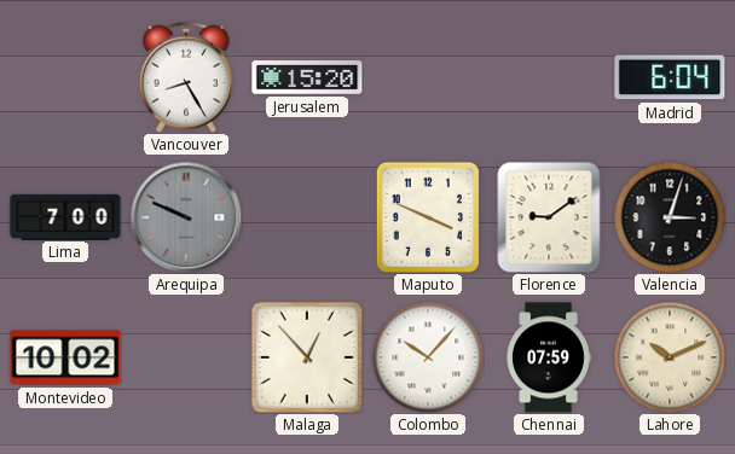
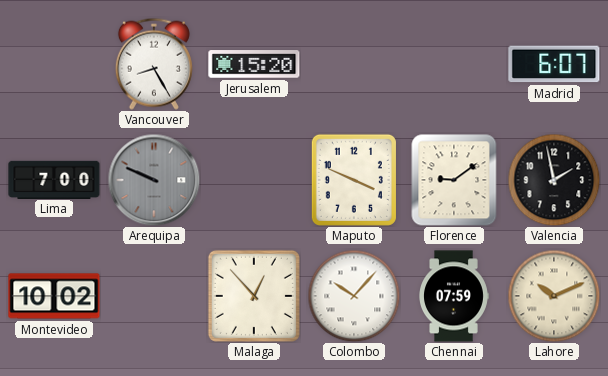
Madrid: 6:04 -> 6:07
Valencia: 3:03 -> 1:58
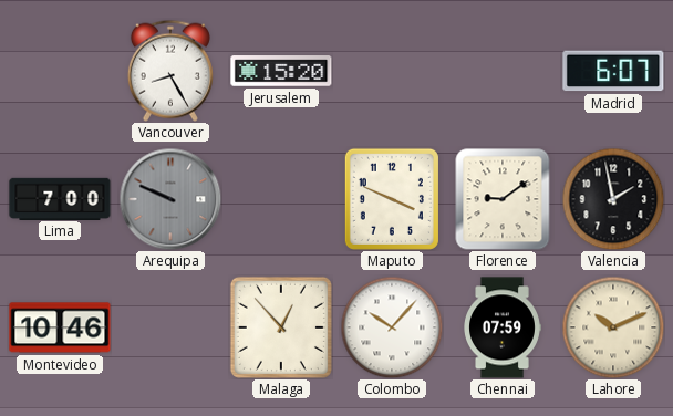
Montevideo: 10:02 -> 10:46
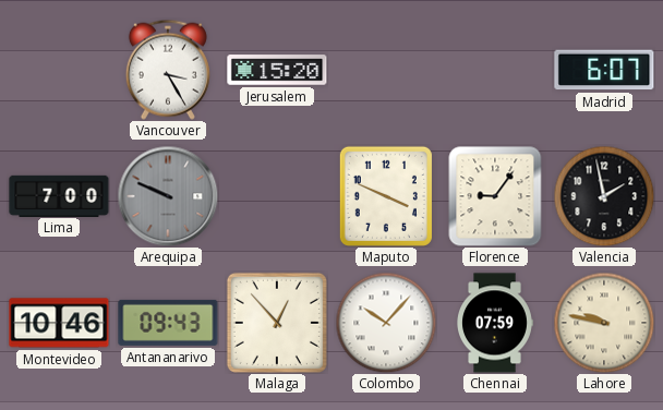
Vancouver: 8:25 -> 3:25
Florence: 9:09 -> 9:06
Antananarivo: none -> 09:43
Lahore: 10:11 -> 9:47
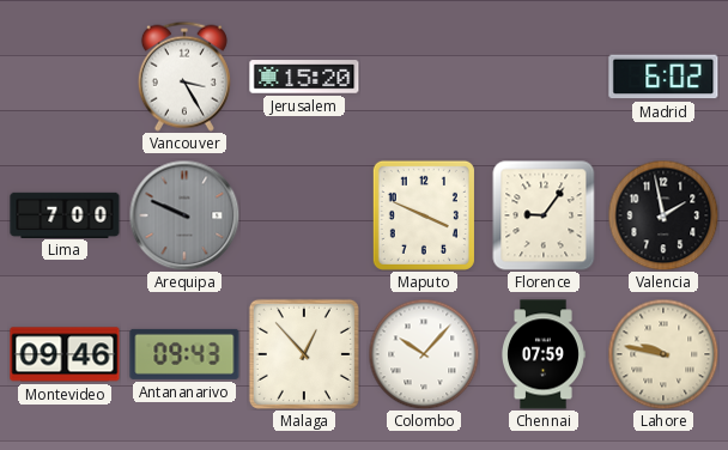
Madrid: 6:07 -> 6:02
Montevideo: 10:46 -> 09:46
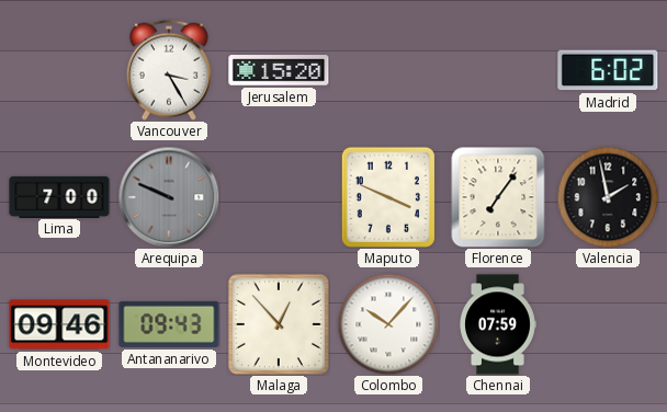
Florence: 9:06 -> 7:06
Lahore: 9:47 -> none
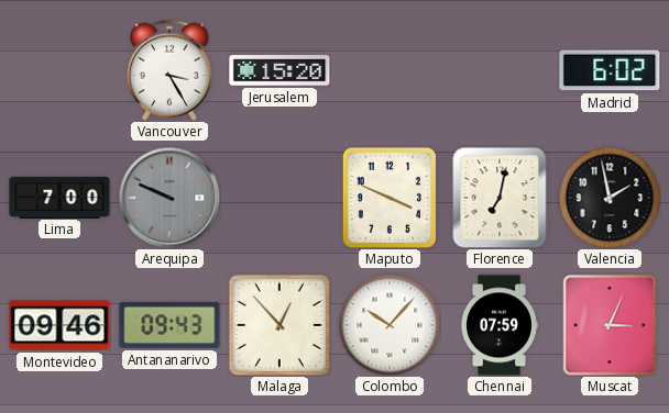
Florence: 7:06 -> 7:02
Muscat: none -> 3:04
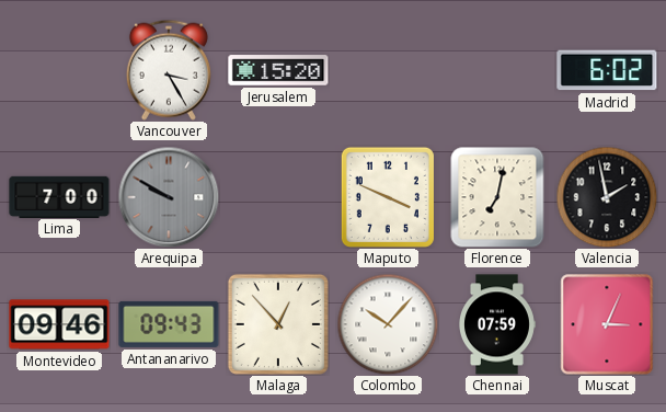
Arequipa: 9:49 -> 9:50
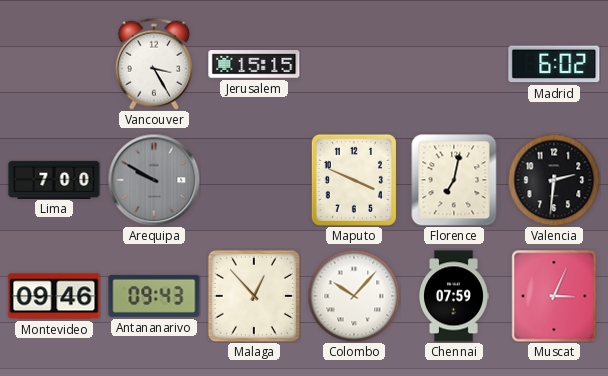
Jerusalem: 15:20 -> 15:15
Valencia: 1:58 -> 2:31
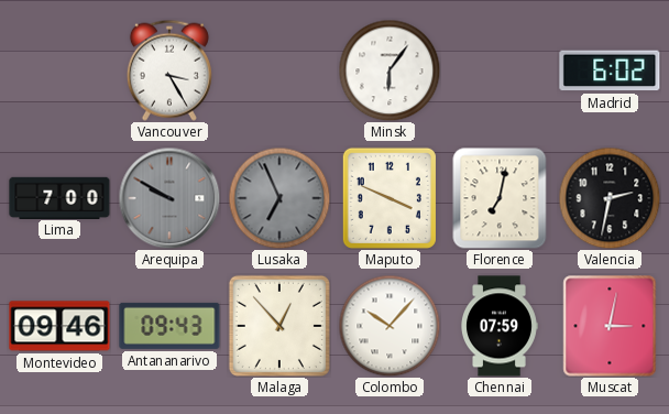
Jerusalem: 15:15 -> none
Minsk: none -> 6:06
Lusaka: none -> 6:56
Valencia: 2:31 -> 2:32
Muscat: 3:04 -> 3:02
